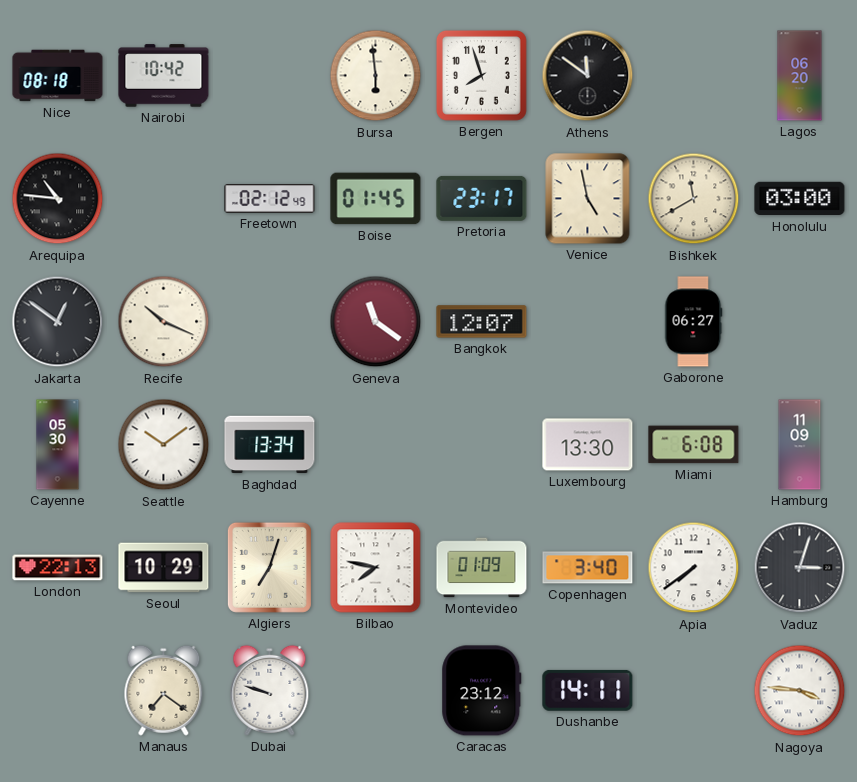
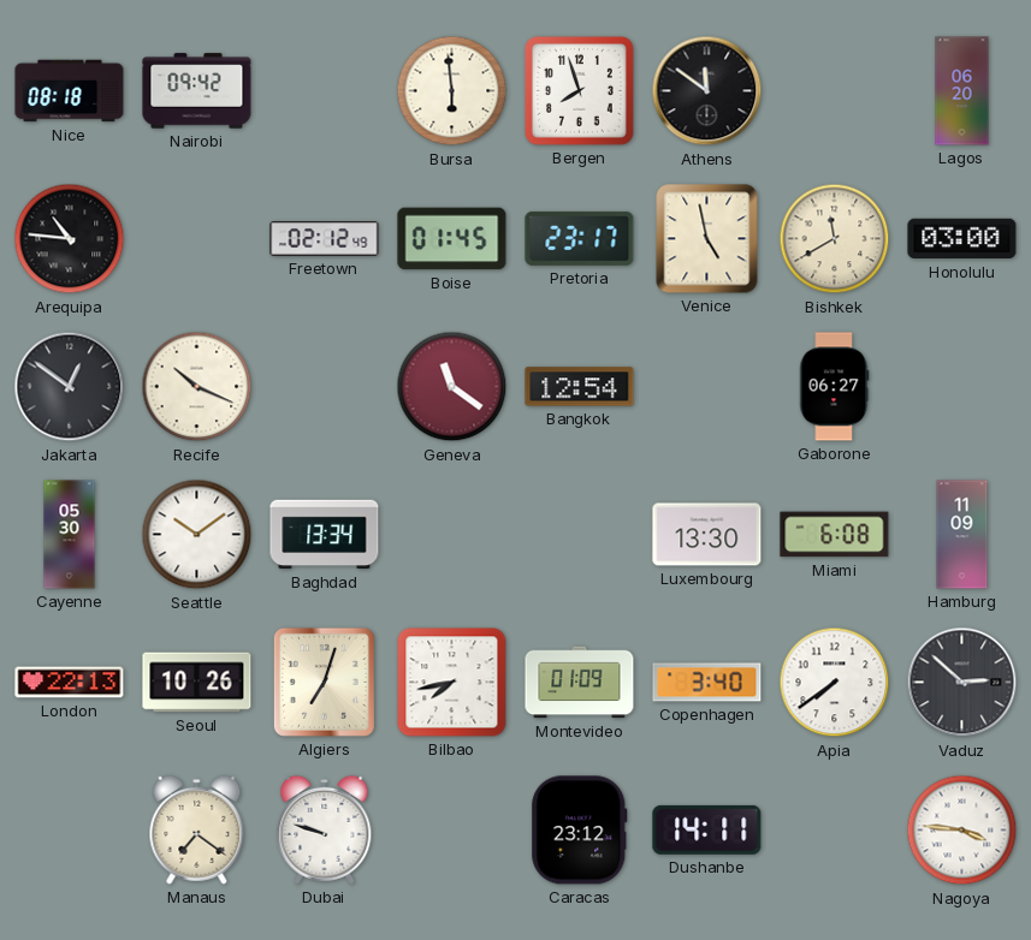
Nairobi: 10:42 -> 09:42
Bangkok: 12:07 -> 12:54
Seoul: 10:29 -> 10:26
Bilbao: 7:47 -> 7:43
Vaduz: 3:03 -> 2:52
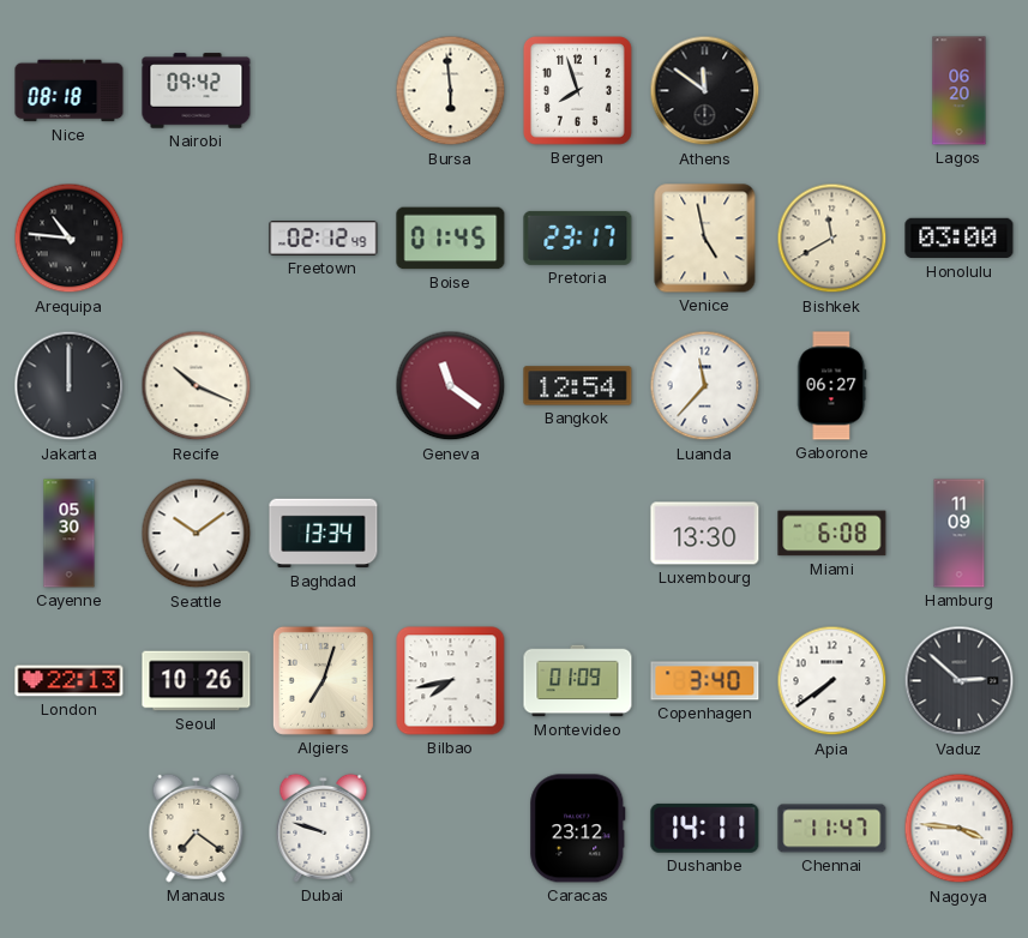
Jakarta: 12:51 -> 12:00
Luanda: none -> 11:37
Chennai: none -> 11:47
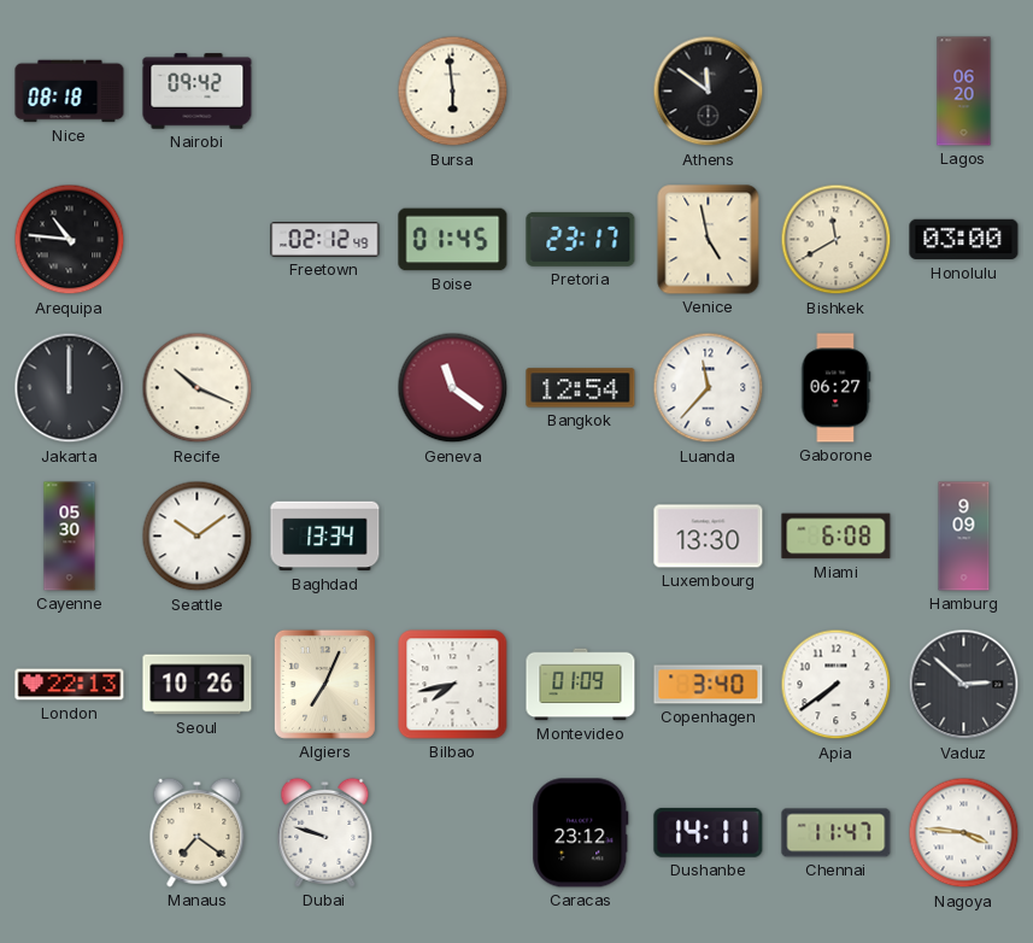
Bergen: 7:57 -> none
Hamburg: 11:09 -> 9:09
Algiers: 7:03 -> 7:04
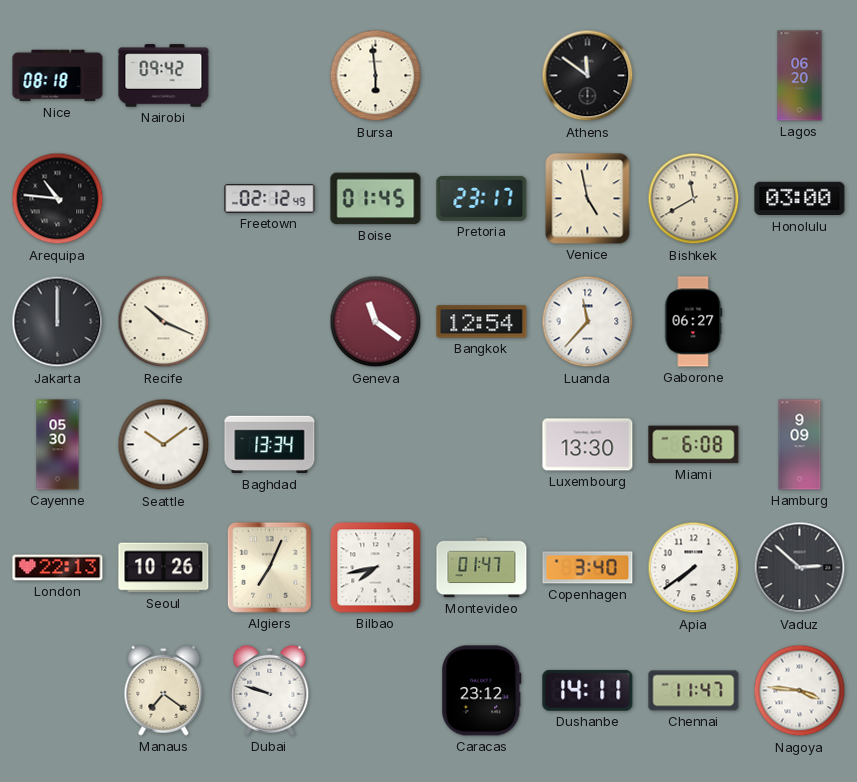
Montevideo: 01:09 -> 01:47
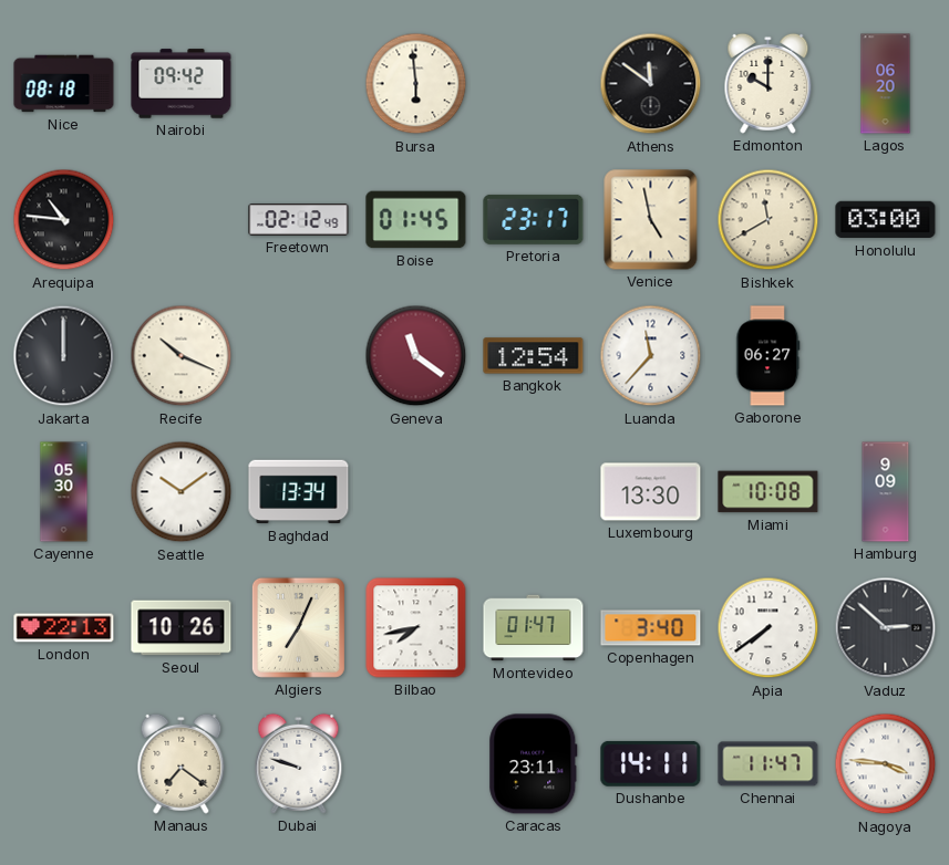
Edmonton: none -> 10:00
Miami: 6:08 -> 10:08
Caracas: 23:12 -> 23:11
